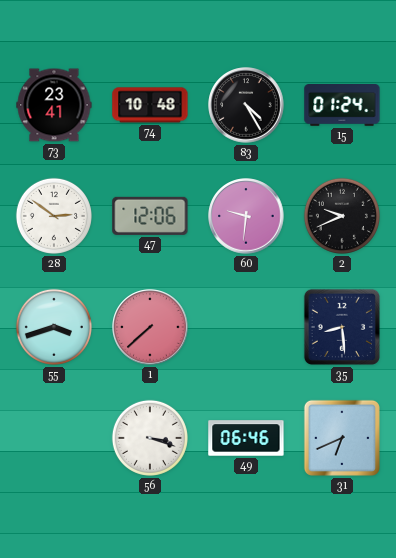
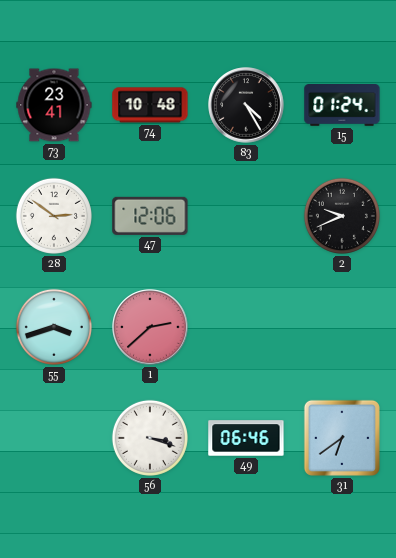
60: 9:31 -> none
1: 7:38 -> 2:38
35: 8:29 -> none
31: 6:41 -> 6:39
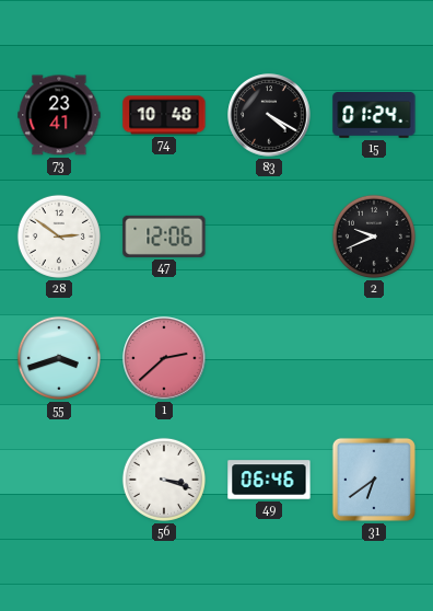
83: 4:25 -> 4:20
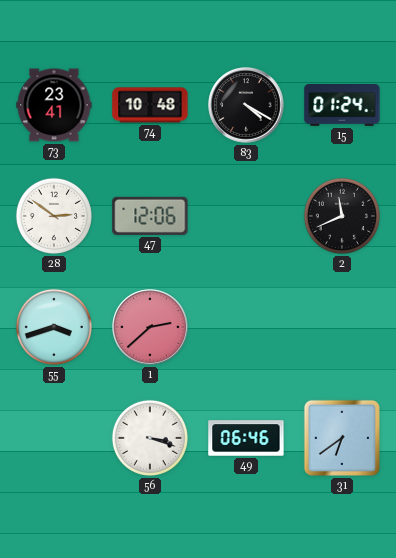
2: 9:41 -> 11:41
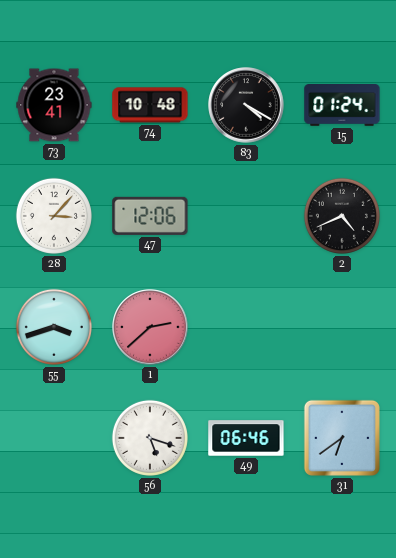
28: 2:51 -> 3:07
2: 11:41 -> 4:41
56: 3:18 -> 5:18
